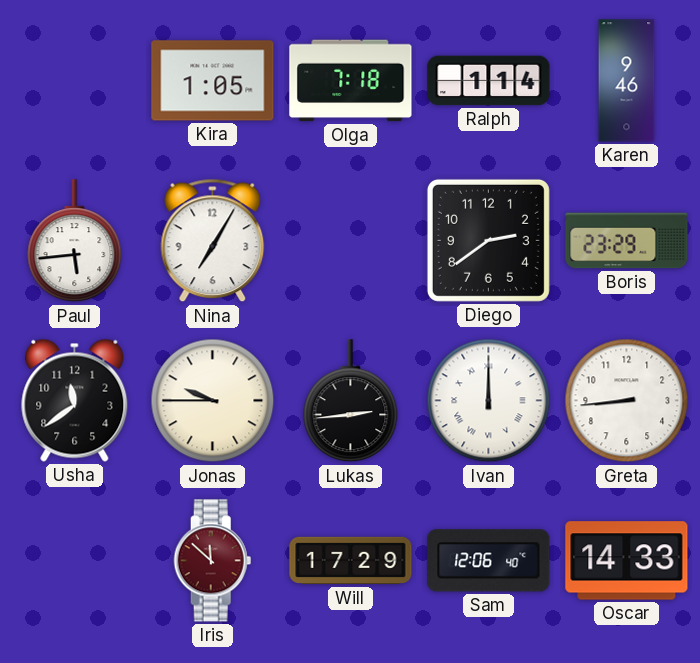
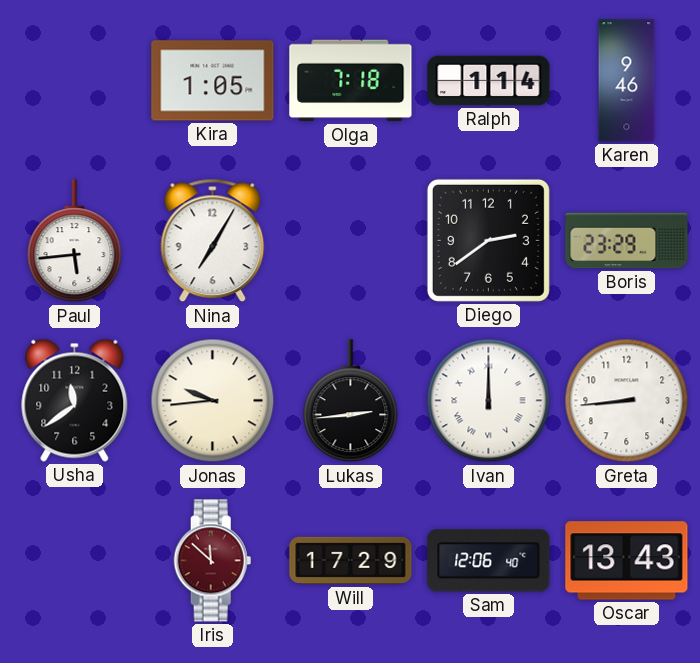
Jonas: 9:45 -> 9:44
Oscar: 14:33 -> 13:43
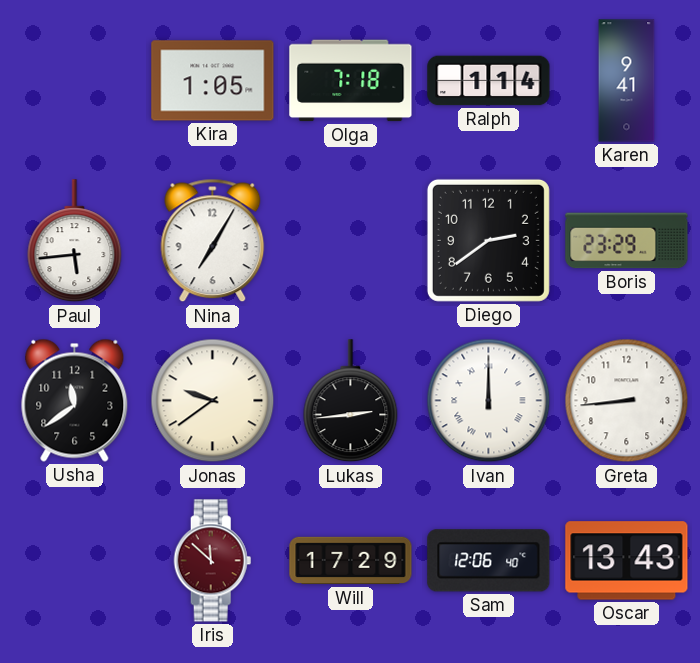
Karen: 9:46 -> 9:41
Jonas: 9:44 -> 9:39
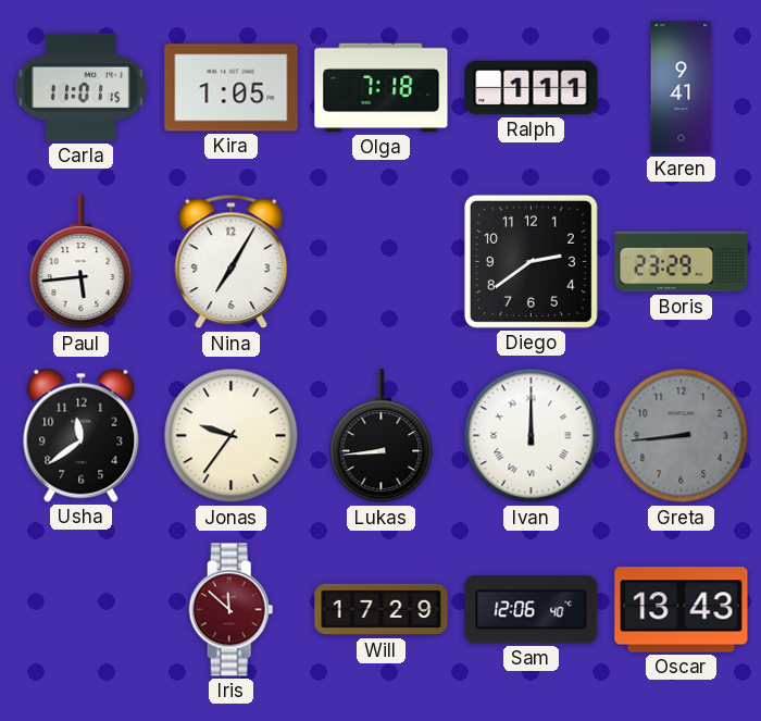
Carla: none -> 11:01
Ralph: 1:14 -> 1:11
Jonas: 9:39 -> 9:36
Lukas: 2:44 -> 8:44
Greta dial: white -> grey
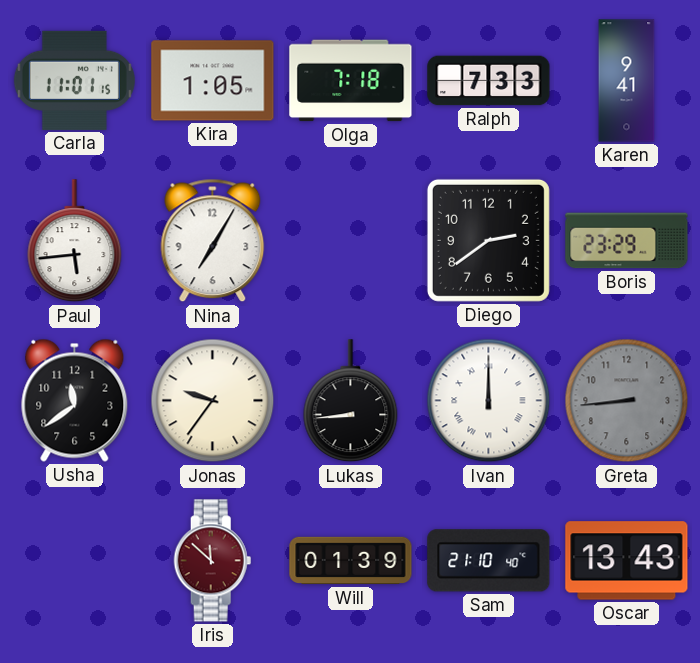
Ralph: 1:11 -> 7:33
Will: 17:29 -> 01:39
Sam: 12:06 -> 21:10
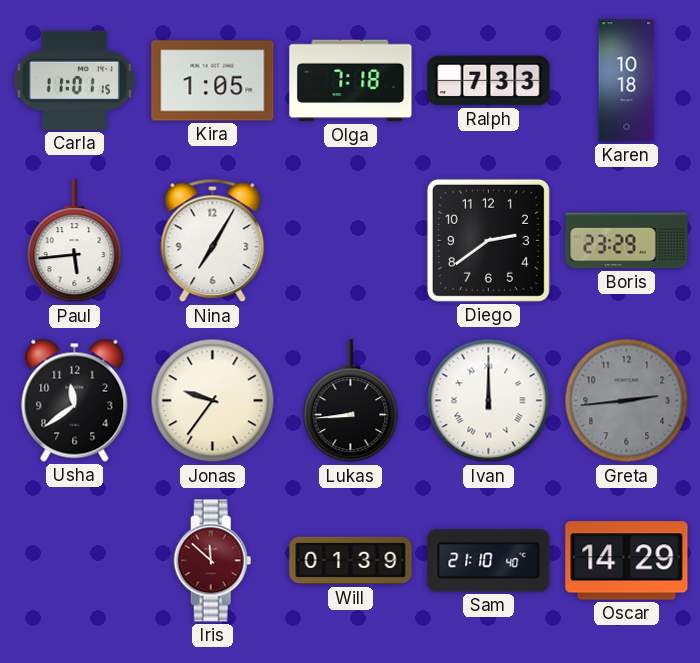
Karen: 9:41 -> 10:18
Greta: 8:44 -> 2:44
Oscar: 13:43 -> 14:29
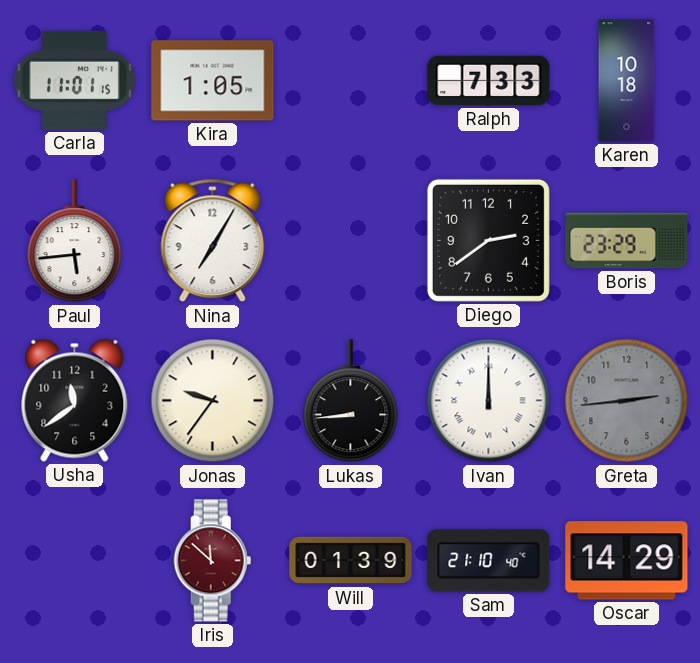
Olga: 7:18 -> none
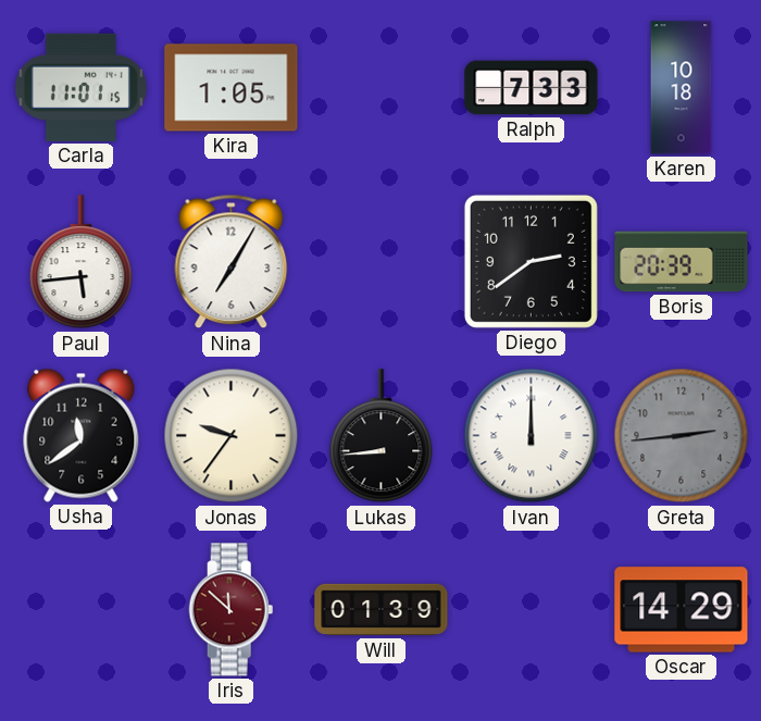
Boris: 23:29 -> 20:39
Sam: 21:10 -> none
